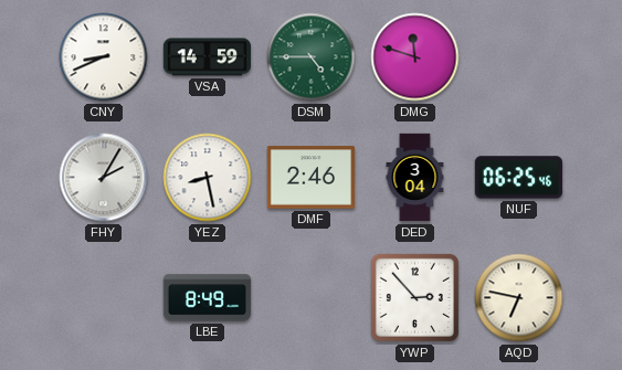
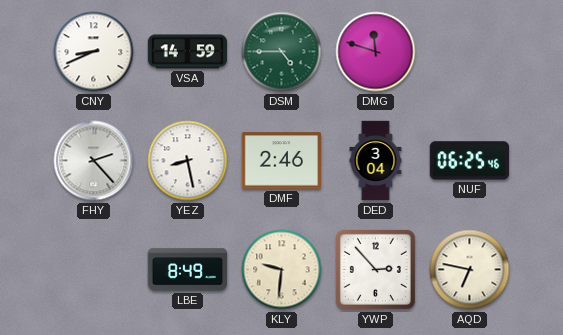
FHY: 2:05 -> 2:23
KLY: none -> 9:31
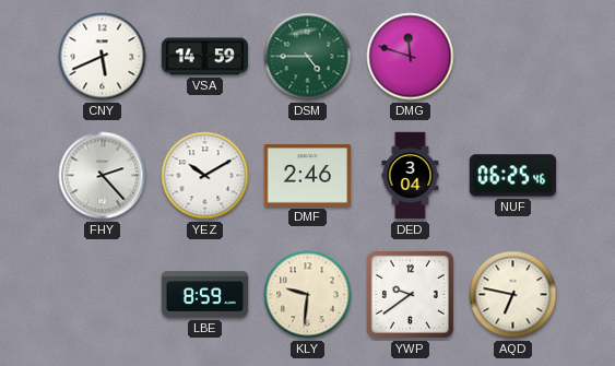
CNY: 8:41 -> 5:41
YEZ: 8:28 -> 10:10
LBE: 8:49 -> 8:59
YWP: 2:53 -> 9:39
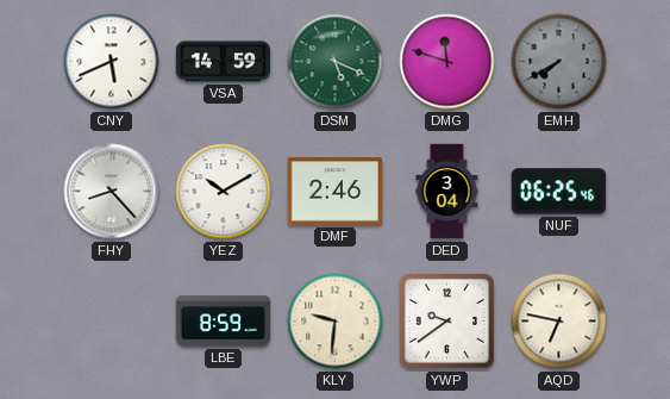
DSM: 4:45 -> 5:19
EMH: none -> 7:40
FHY: 2:23 -> 8:23
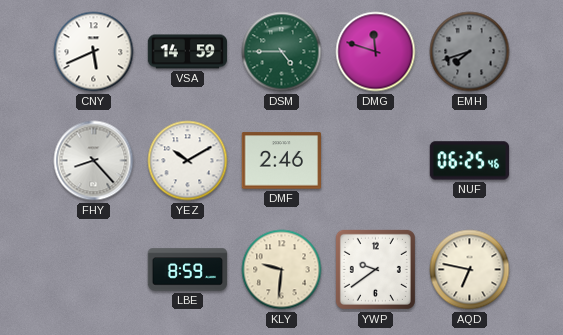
DSM: 5:19 -> 4:45
EMH: 7:40 -> 7:42
DED: 3:04 -> none
